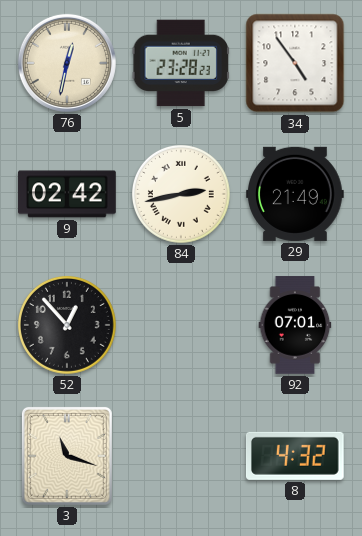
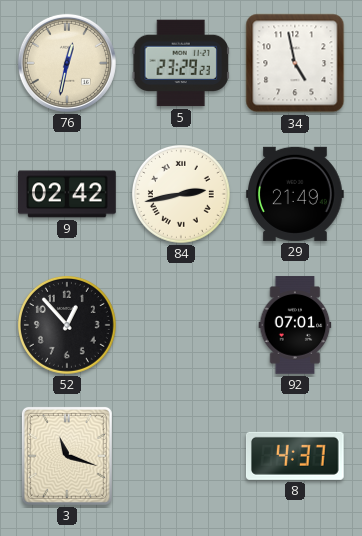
5: 23:28 -> 23:29
34: 4:54 -> 4:58
8: 4:32 -> 4:37
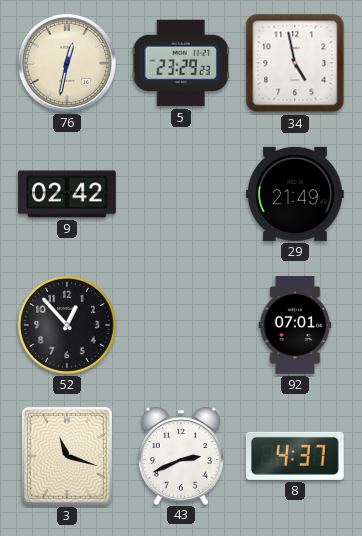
84: 2:43 -> none
43: none -> 2:41
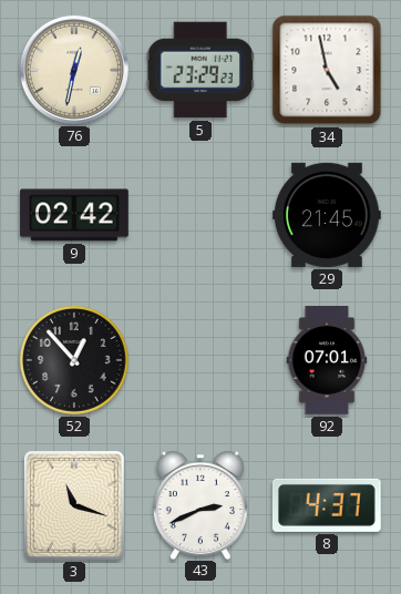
29: 21:49 -> 21:45
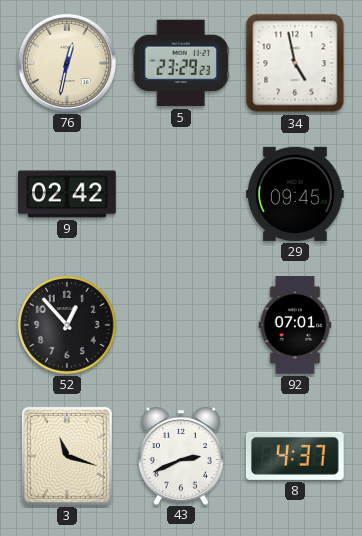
29: 21:45 -> 09:45
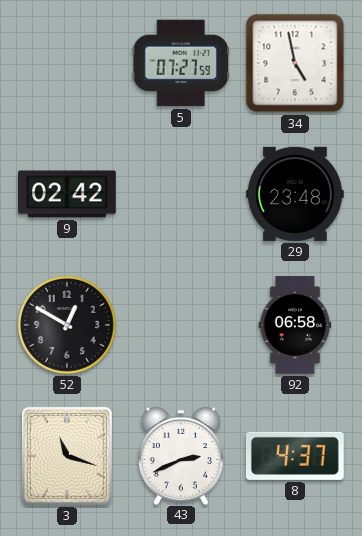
76: 12:32 -> none
5: 23:29 -> 07:27
29: 09:45 -> 23:48
52: 12:53 -> 12:50
92: 07:01 -> 06:58
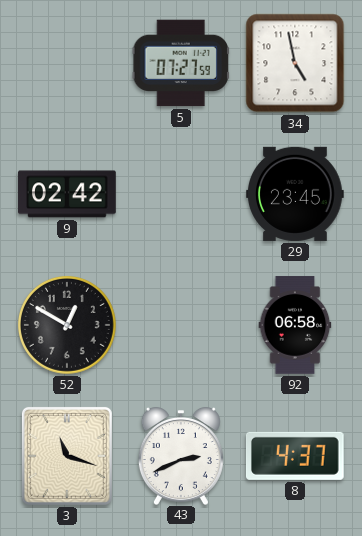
29: 23:48 -> 23:45
